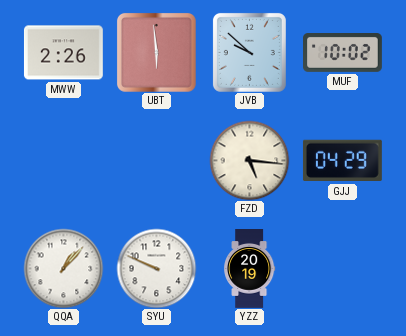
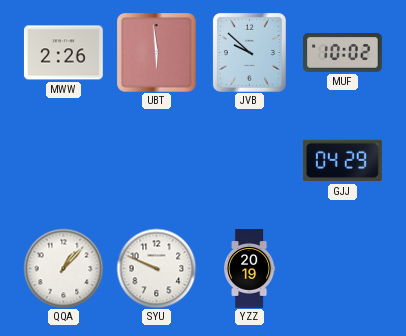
FZD: 5:16 -> none
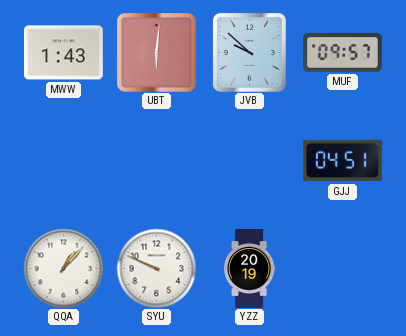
MWW: 2:26 -> 1:43
UBT: 5:59 -> 6:01
MUF: 10:02 -> 09:57
GJJ: 04:29 -> 04:51
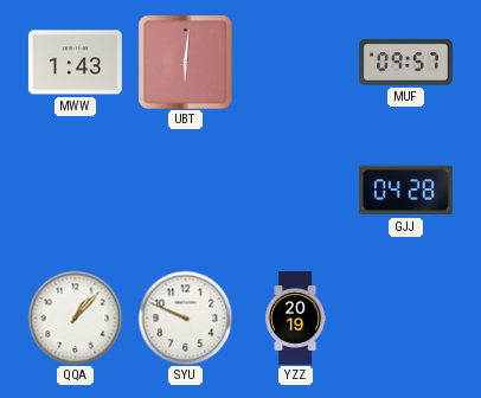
JVB: 9:52 -> none
GJJ: 04:51 -> 04:28
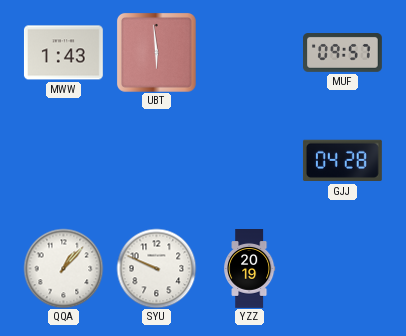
UBT: 6:01 -> 5:59
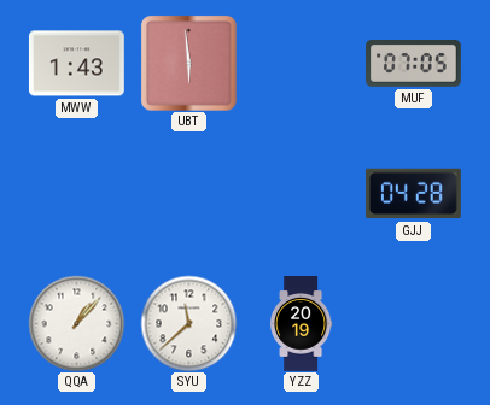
MUF: 09:57 -> 07:05
SYU: 9:49 -> 11:38
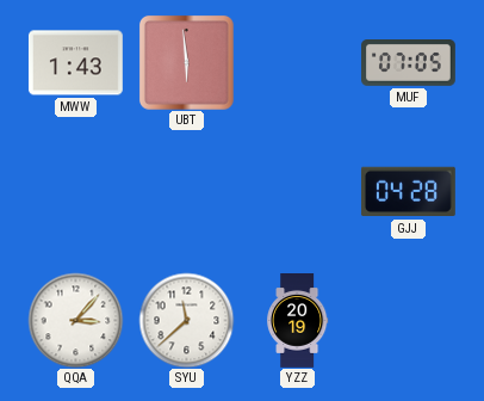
QQA: 1:07 -> 3:07
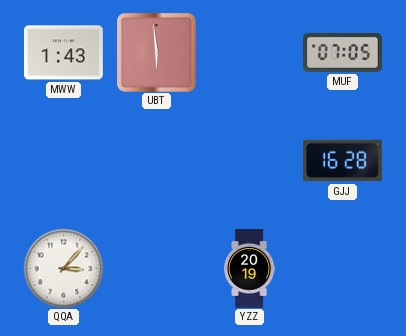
GJJ: 04:28 -> 16:28
SYU: 11:38 -> none
